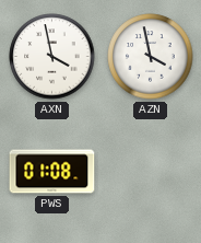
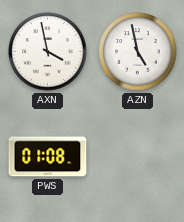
AZN: 3:58 -> 4:58
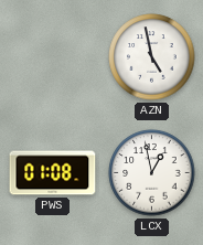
AXN: 3:58 -> none
LCX: none -> 12:58
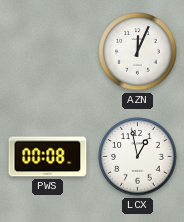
AZN: 4:58 -> 12:04
PWS: 01:08 -> 00:08
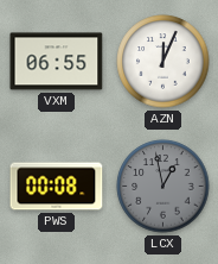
VXM: none -> 06:55
LCX dial: white -> grey
